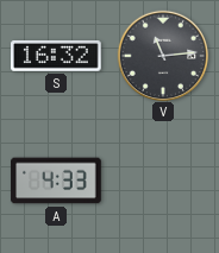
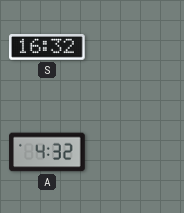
V: 11:14 -> none
A: 4:33 -> 4:32
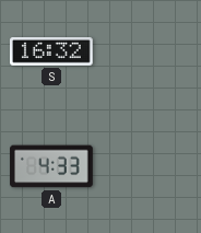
A: 4:32 -> 4:33
